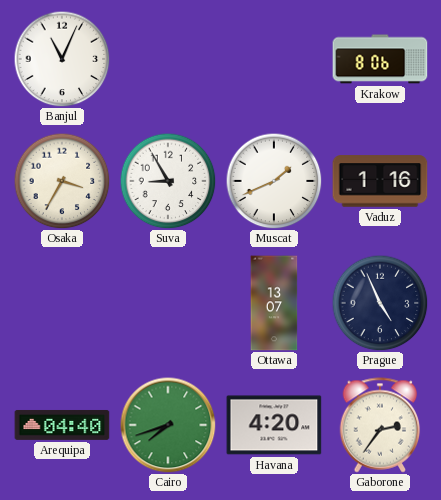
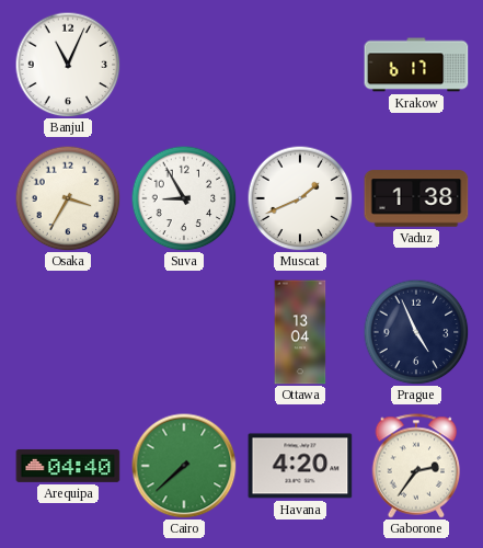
Krakow: 8:06 -> 6:17
Vaduz: 1:16 -> 1:38
Ottawa: 13:07 -> 13:04
Cairo: 7:42 -> 7:38
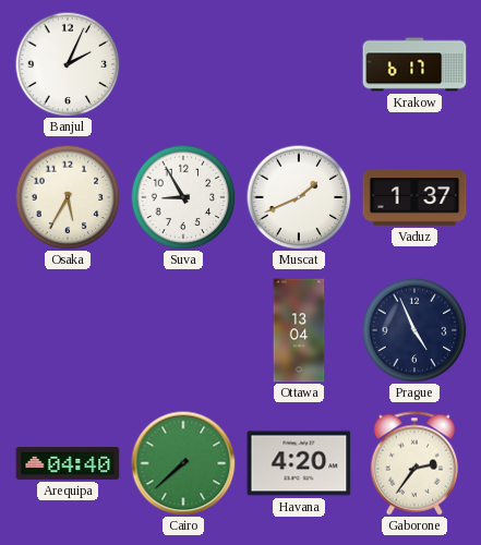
Banjul: 11:04 -> 2:04
Osaka: 3:35 -> 5:35
Vaduz: 1:38 -> 1:37
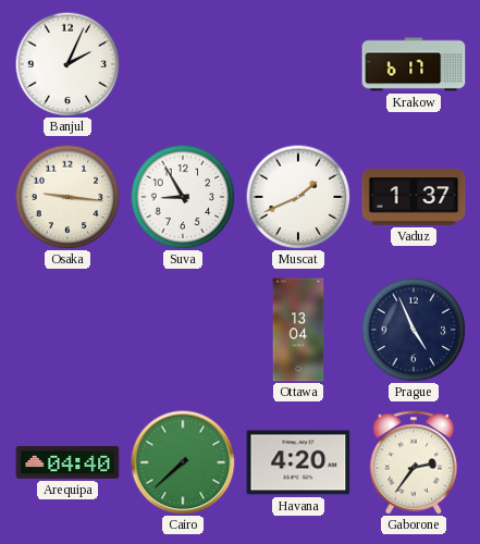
Osaka: 5:35 -> 9:16
